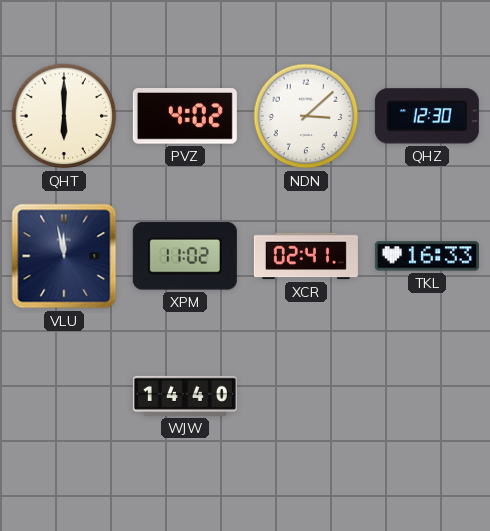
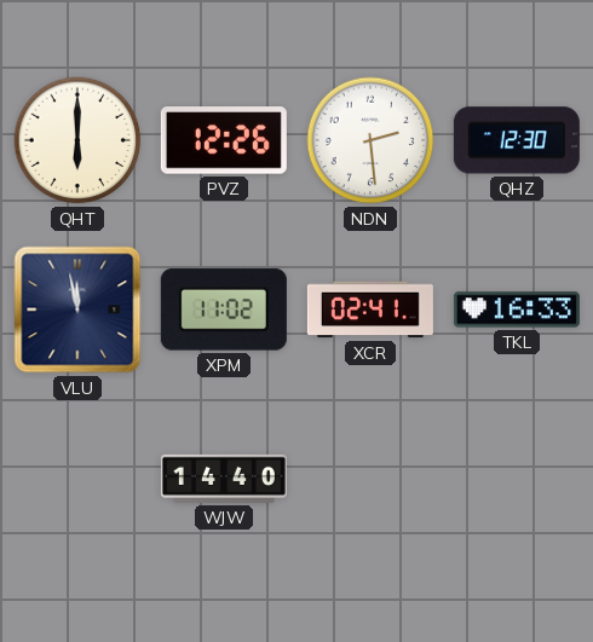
PVZ: 4:02 -> 12:26
NDN: 3:08 -> 2:29
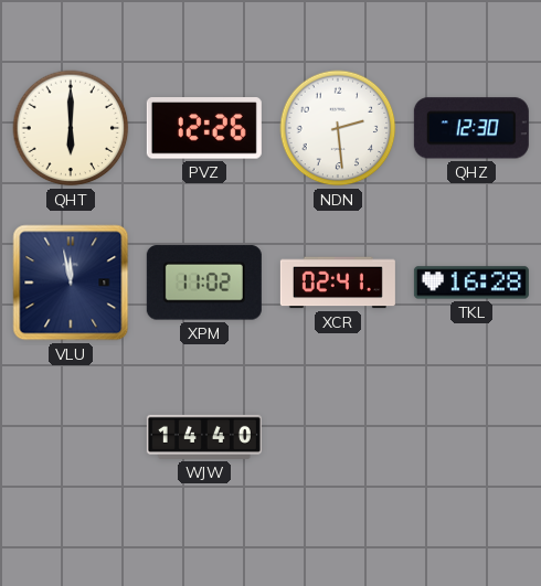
TKL: 16:33 -> 16:28
